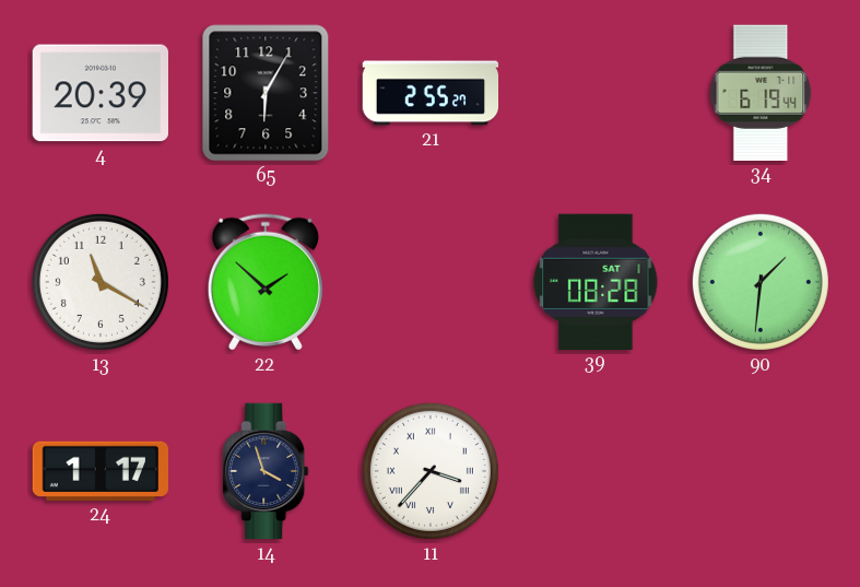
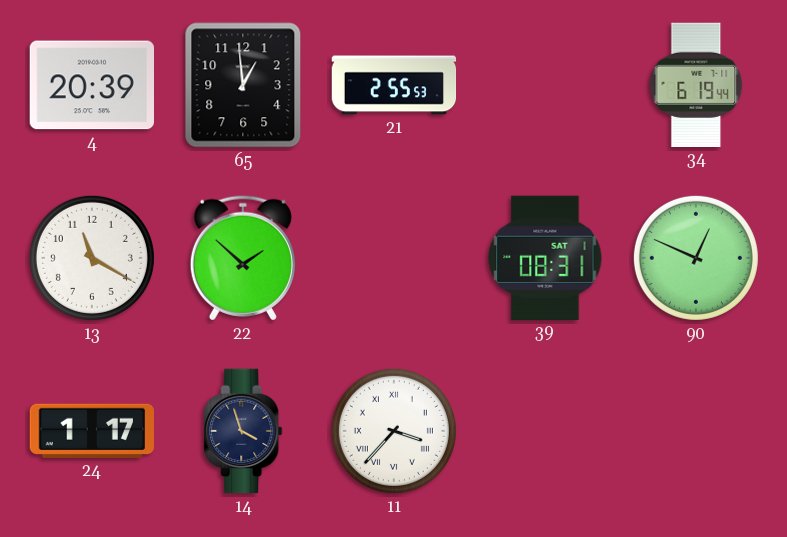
65: 6:05 -> 12:59
21: 2:55:27 -> 2:55:53
39: 08:28 -> 08:31
90: 1:31 -> 12:49
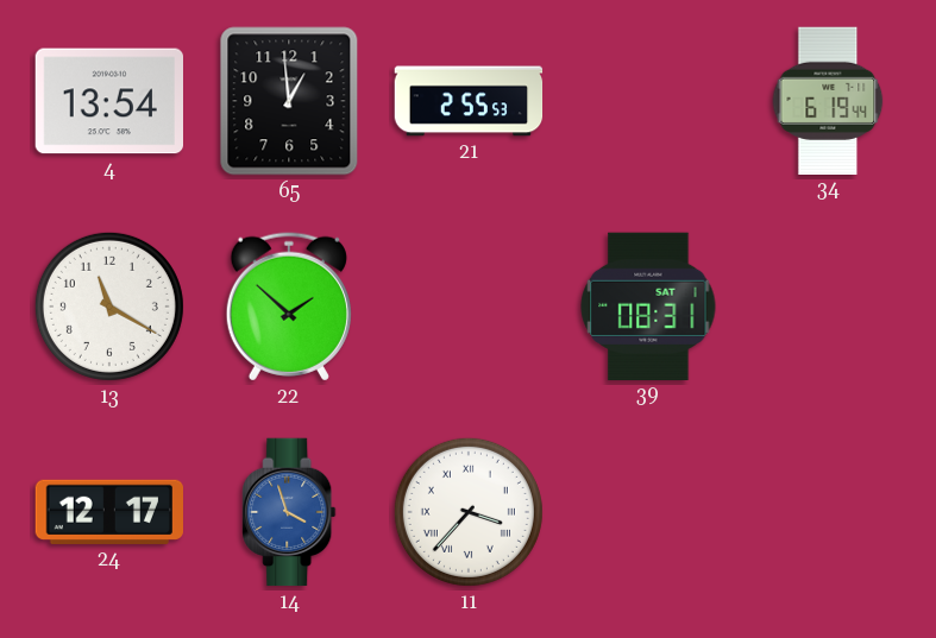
4: 20:39 -> 13:54
90: 12:49 -> none
24: 1:17 -> 12:17
14 dial: navy -> blue
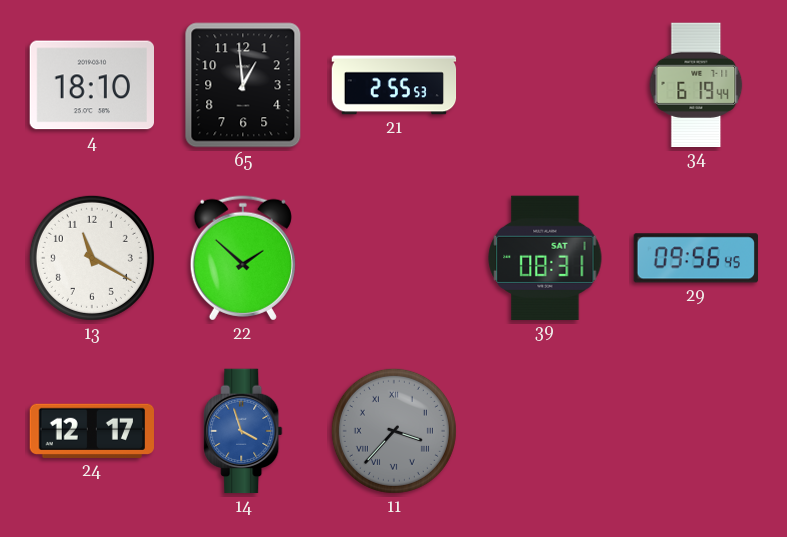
4: 13:54 -> 18:10
29: none -> 09:56
11 dial: white -> grey
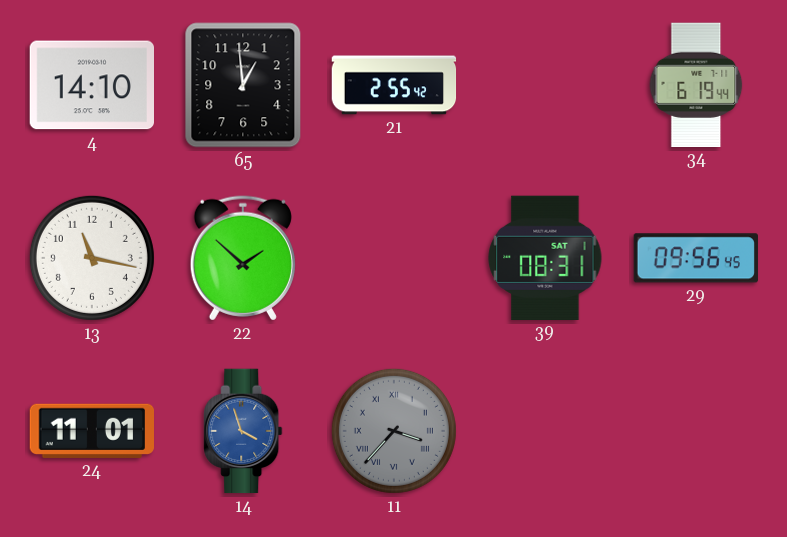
4: 18:10 -> 14:10
21: 2:55:53 -> 2:55:42
13: 11:20 -> 11:17
24: 12:17 -> 11:01
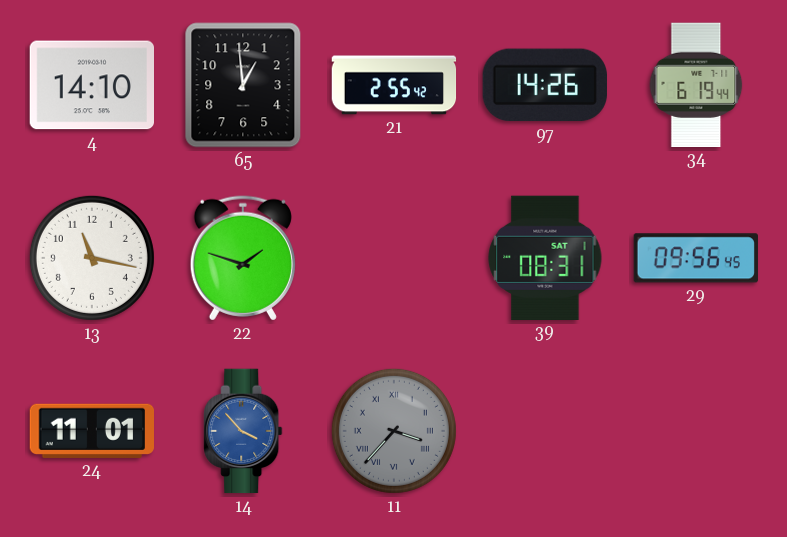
97: none -> 14:26
22: 1:52 -> 1:48
14: 3:57 -> 3:53
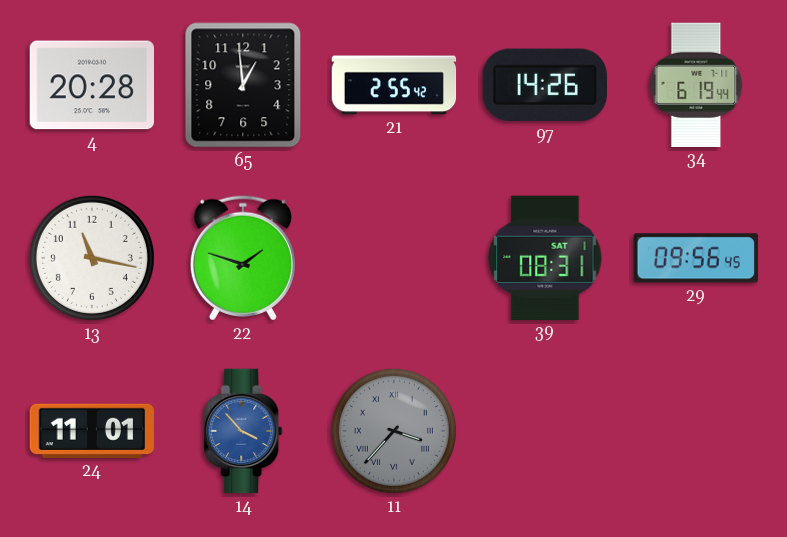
4: 14:10 -> 20:28
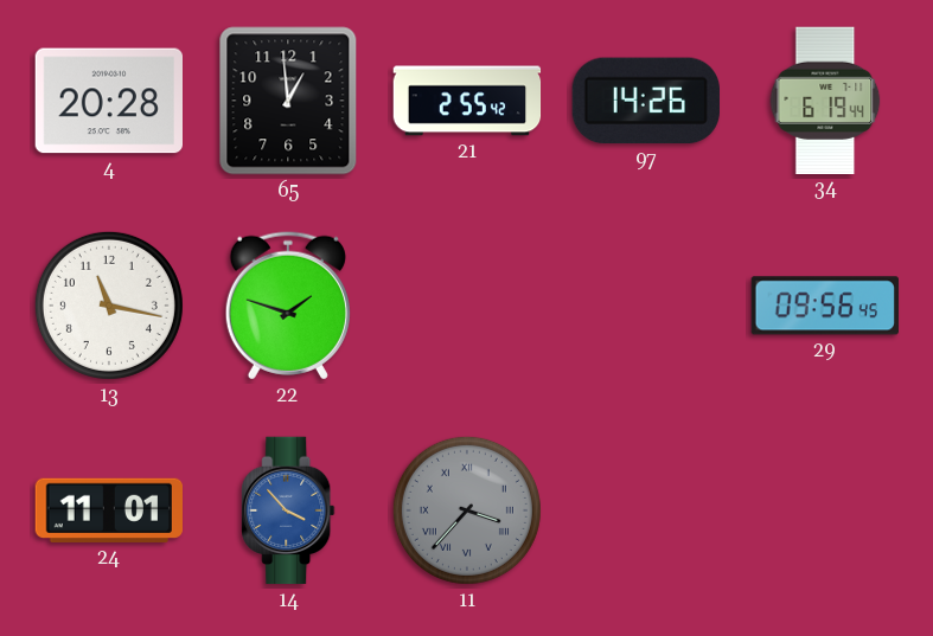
39: 08:31 -> none
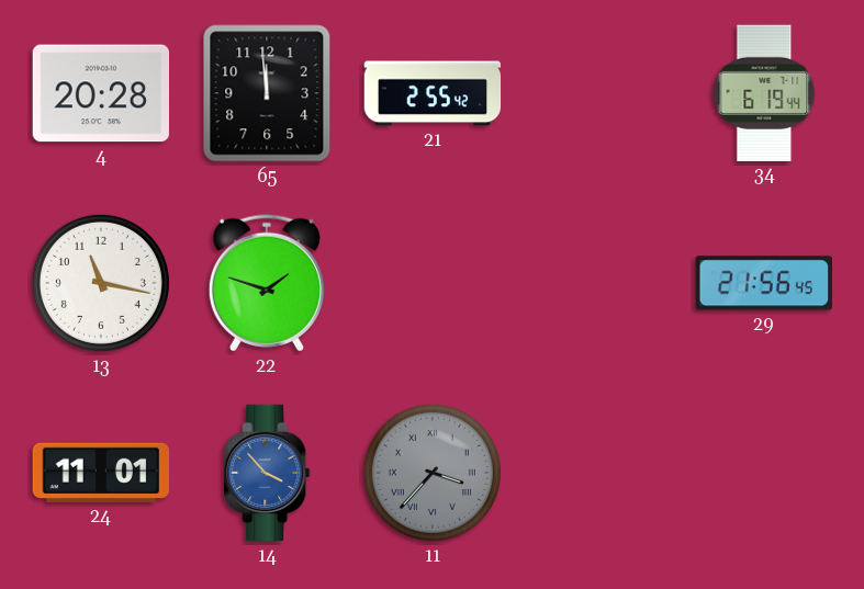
65: 12:59 -> 11:59
97: 14:26 -> none
29: 09:56 -> 21:56
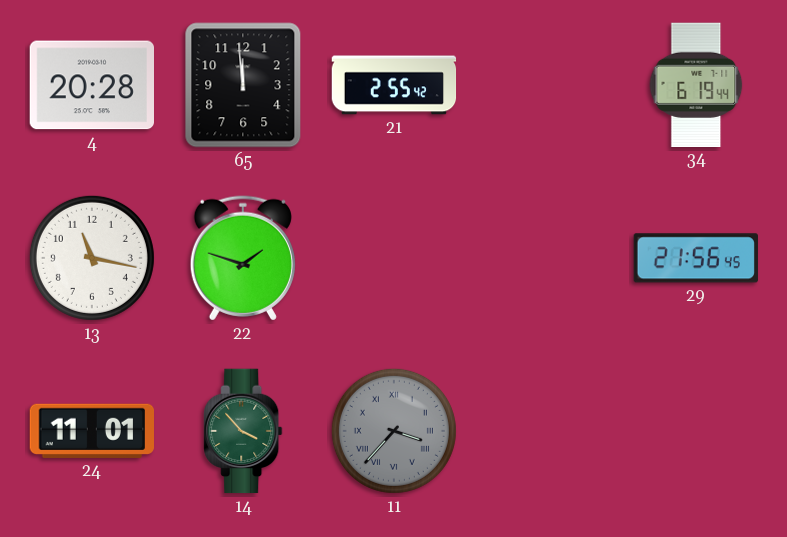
14 dial: blue -> green
